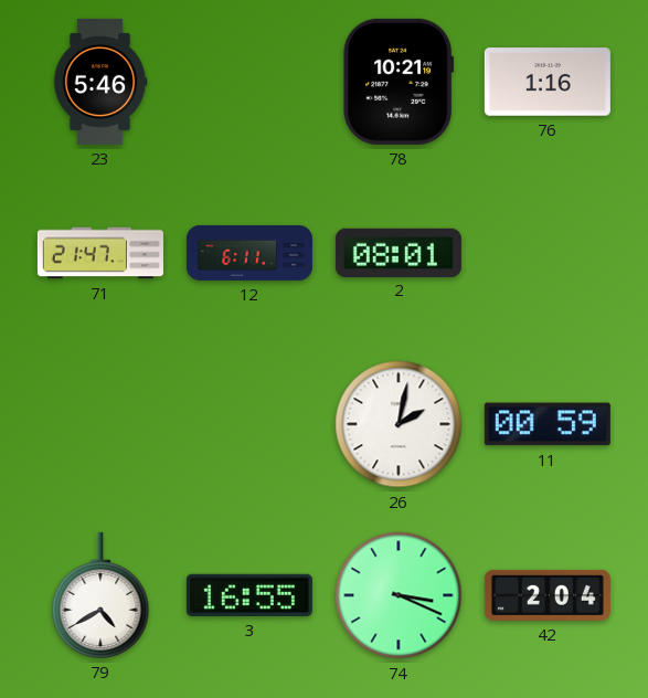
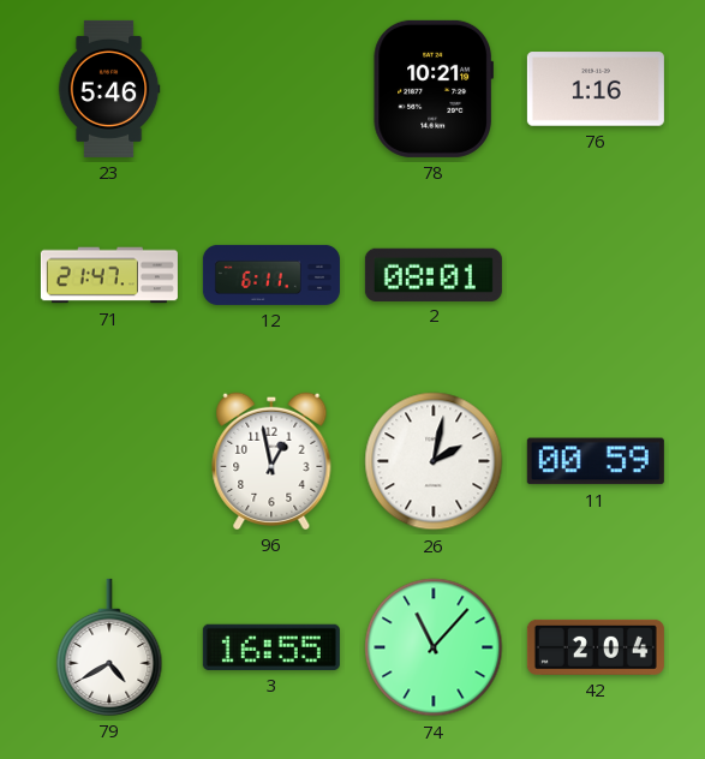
96: none -> 12:58
74: 3:19 -> 11:07
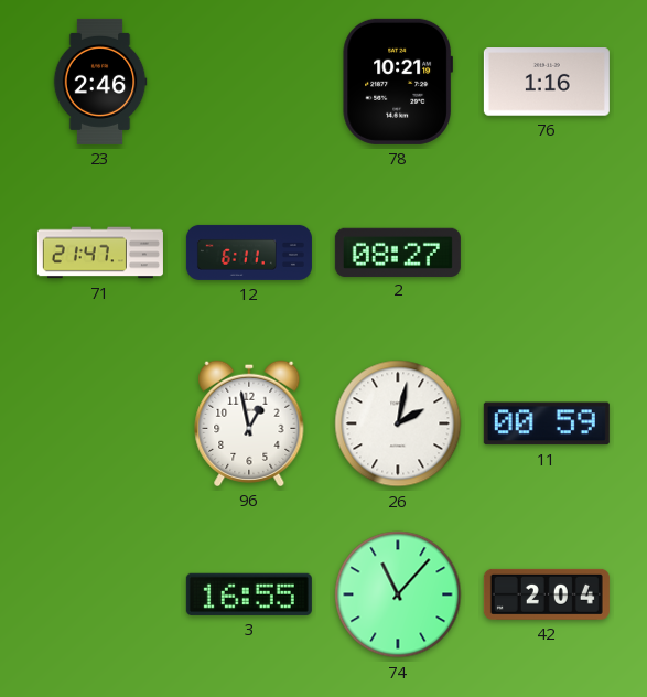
23: 5:46 -> 2:46
2: 08:01 -> 08:27
79: 4:40 -> none
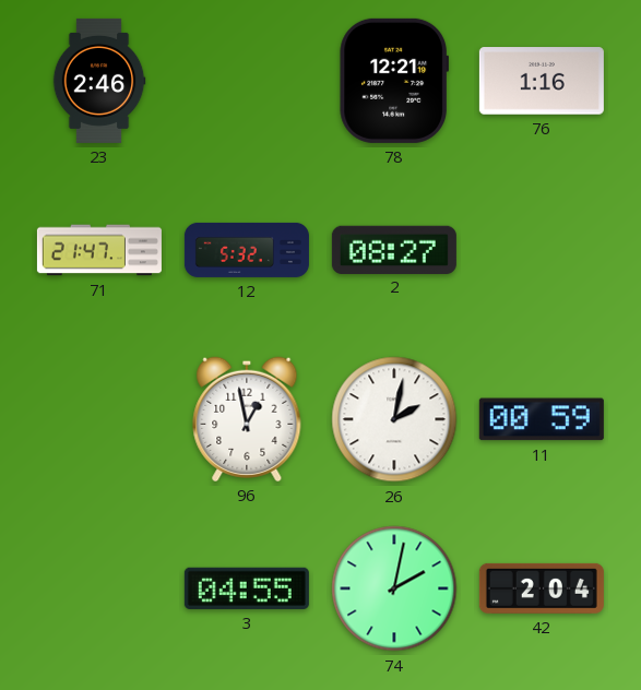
78: 10:21 -> 12:21
12: 6:11 -> 5:32
3: 16:55 -> 04:55
74: 11:07 -> 2:02
